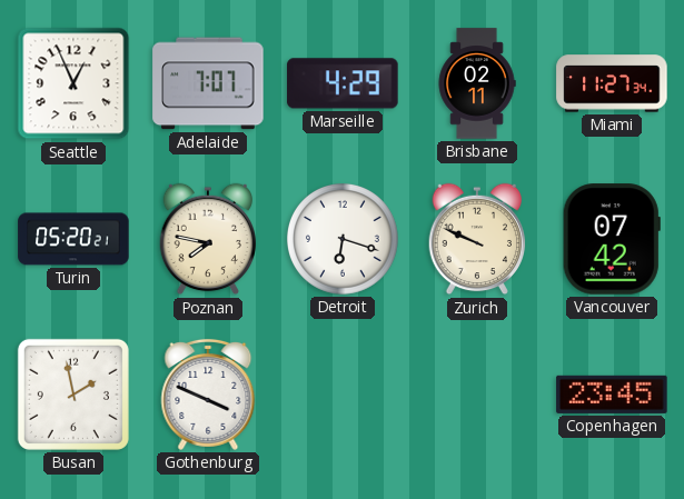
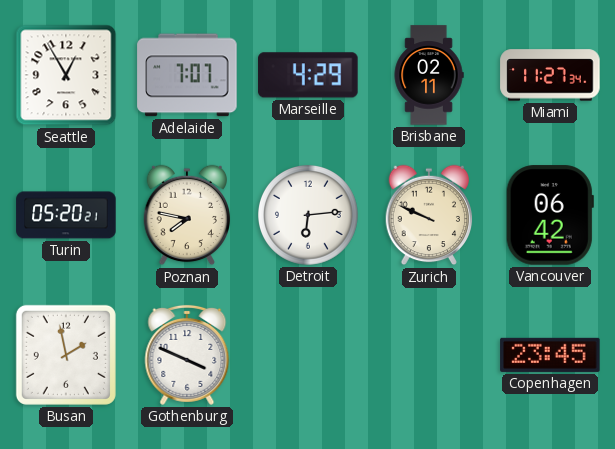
Seattle: 12:56 -> 12:55
Detroit: 6:18 -> 6:14
Vancouver: 07:42 -> 06:42
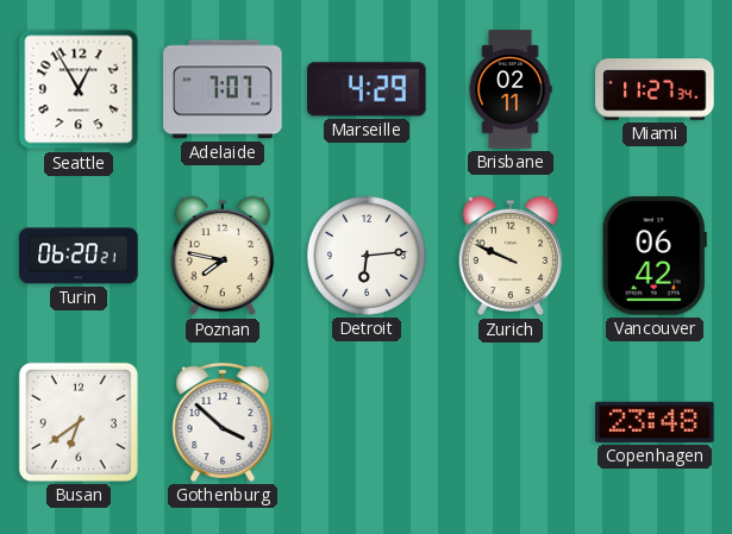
Turin: 05:20 -> 06:20
Busan: 1:58 -> 6:39
Gothenburg: 3:49 -> 3:52
Copenhagen: 23:45 -> 23:48
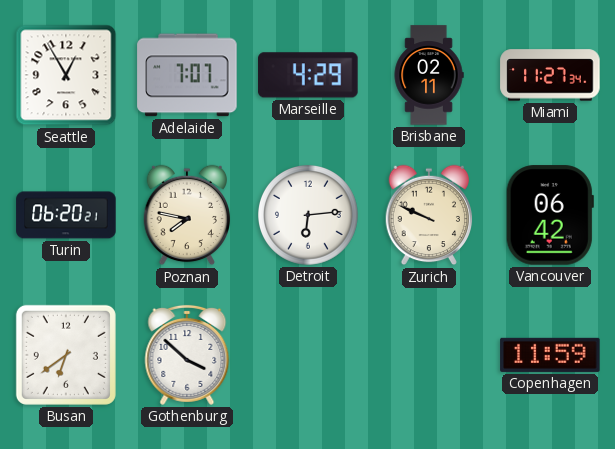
Copenhagen: 23:48 -> 11:59
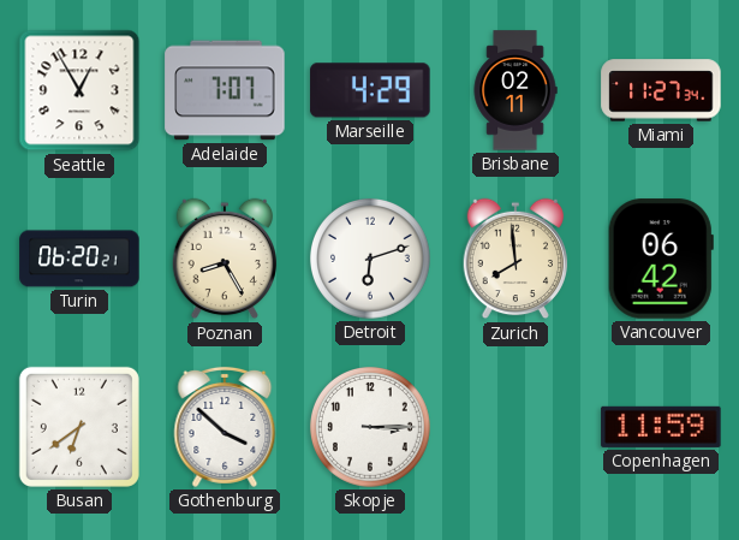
Poznan: 7:47 -> 8:25
Detroit: 6:14 -> 6:12
Zurich: 9:49 -> 7:59
Skopje: none -> 3:15
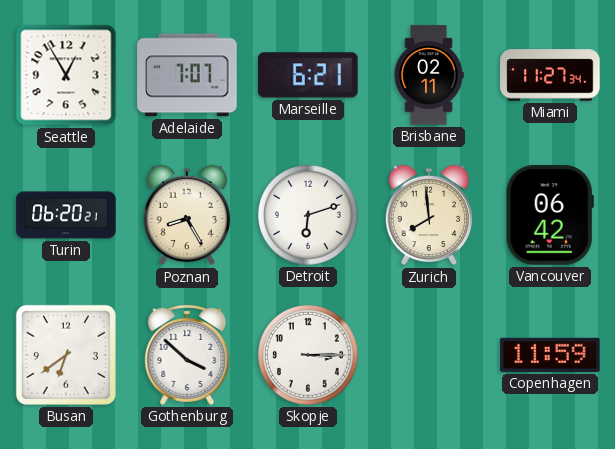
Marseille: 4:29 -> 6:21
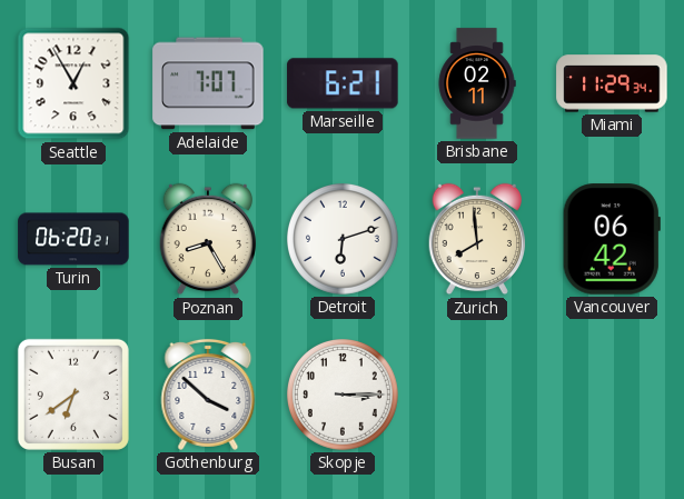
Miami: 11:27 -> 11:29
Copenhagen: 11:59 -> none
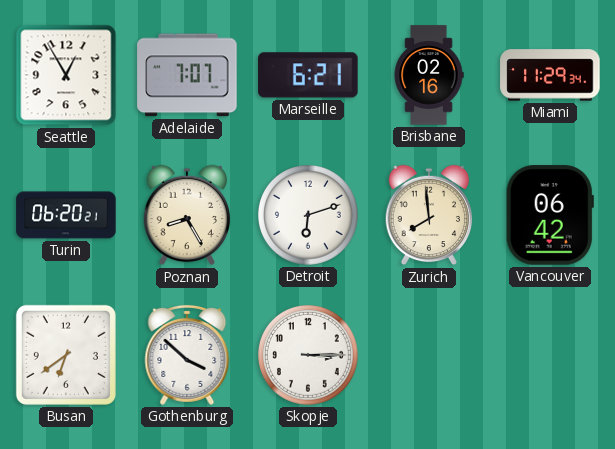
Brisbane: 02:11 -> 02:16
